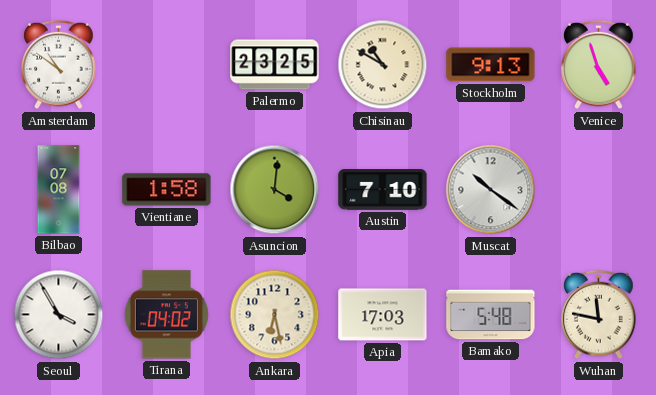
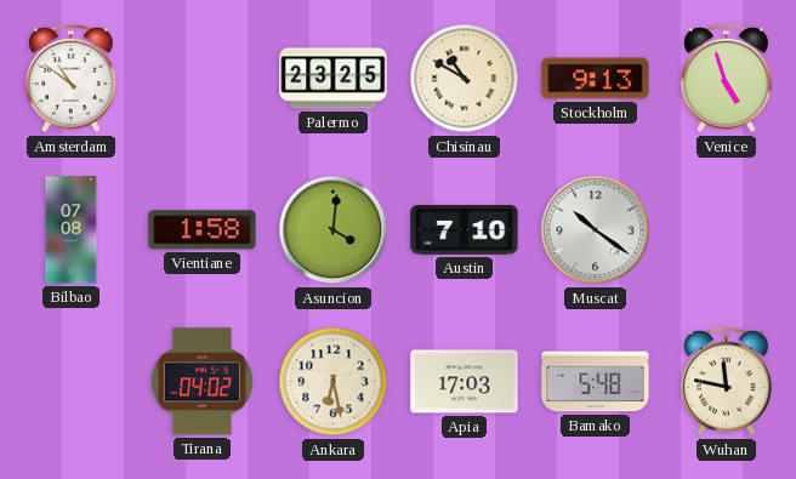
Seoul: 3:55 -> none
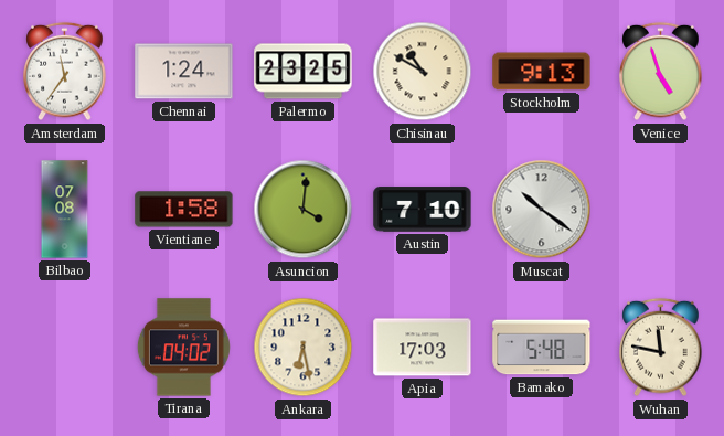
Amsterdam: 10:51 -> 11:36
Chennai: none -> 1:24
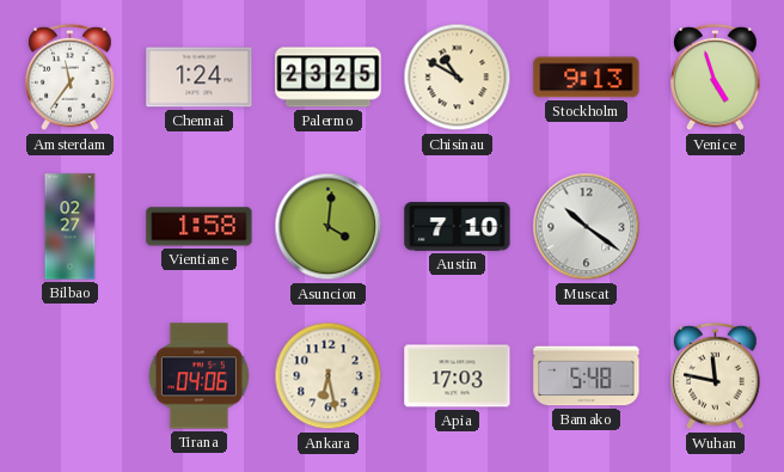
Bilbao: 07:08 -> 02:27
Tirana: 04:02 -> 04:06
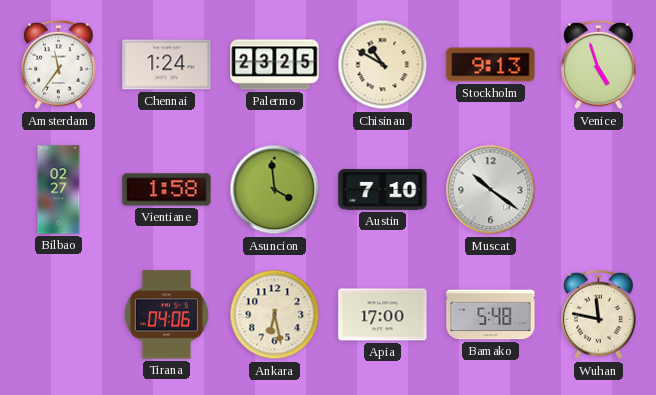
Asuncion: 4:01 -> 3:59
Apia: 17:03 -> 17:00
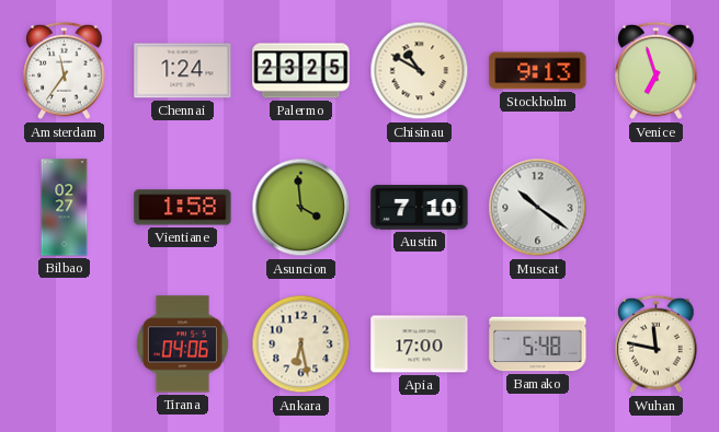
Venice: 4:57 -> 6:57
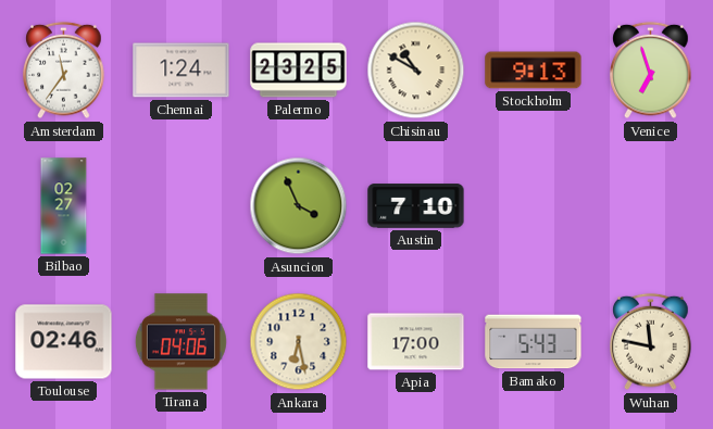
Vientiane: 1:58 -> none
Asuncion: 3:59 -> 3:56
Muscat: 10:21 -> none
Toulouse: none -> 02:46
Bamako: 5:48 -> 5:43
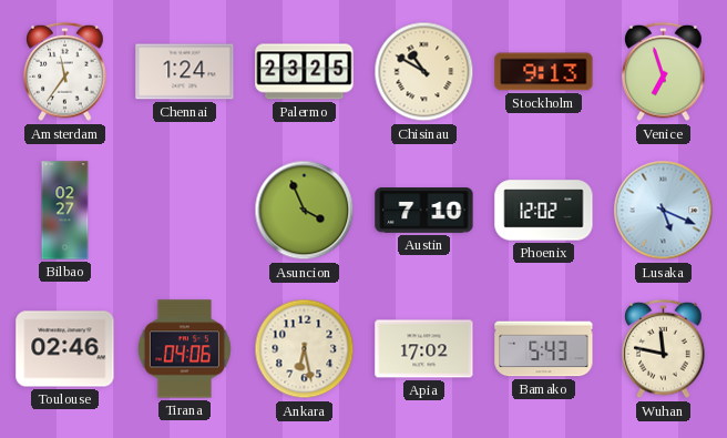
Phoenix: none -> 12:02
Lusaka: none -> 5:19
Apia: 17:00 -> 17:02
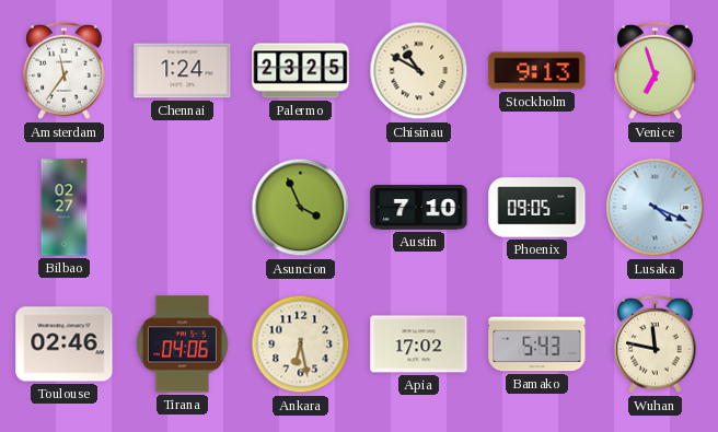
Phoenix: 12:02 -> 09:05
Lusaka: 5:19 -> 4:19
